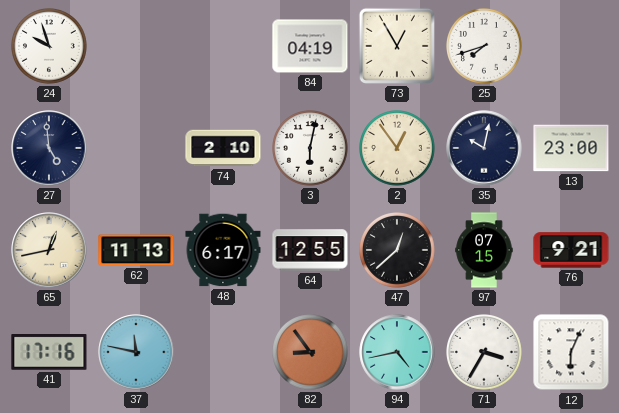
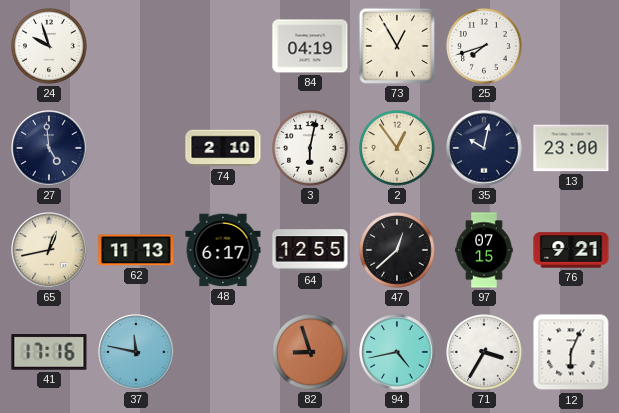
82: 8:54 -> 8:57
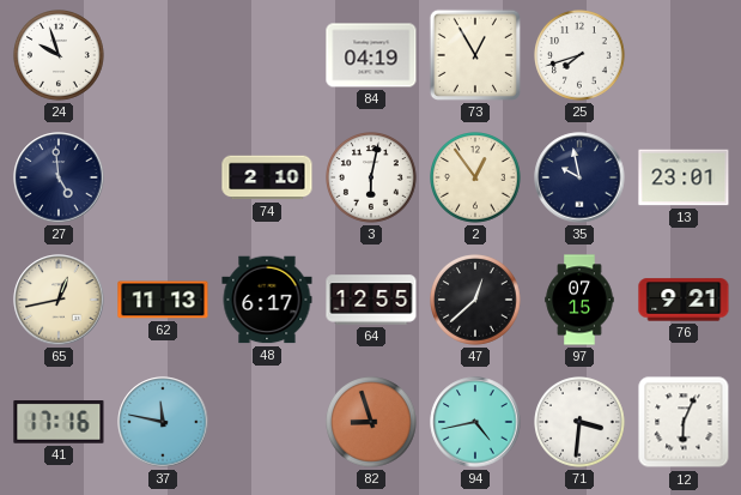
35: 10:02 -> 9:58
13: 23:00 -> 23:01
71: 3:35 -> 3:31
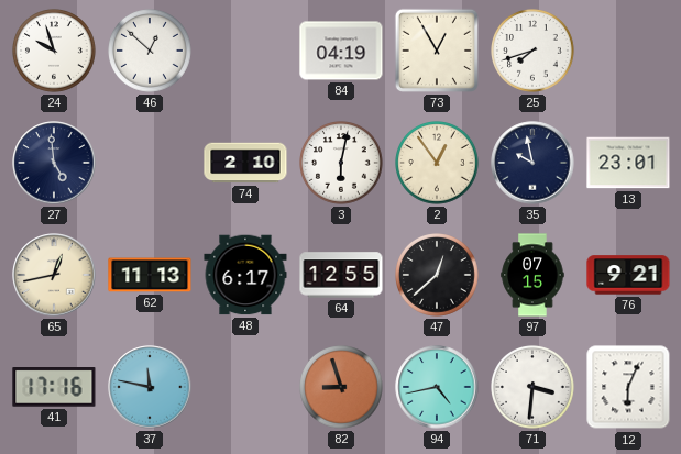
46: none -> 12:52
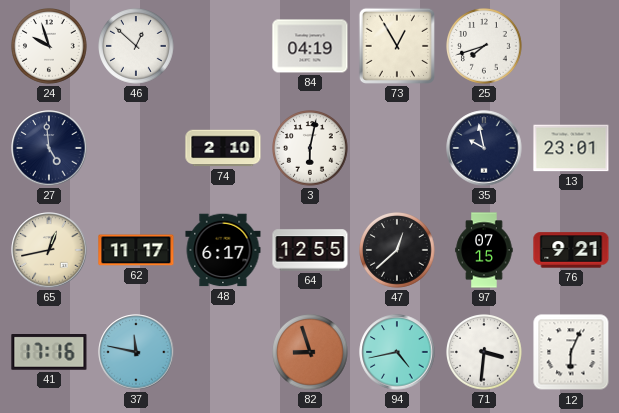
2: 12:54 -> none
62: 11:13 -> 11:17
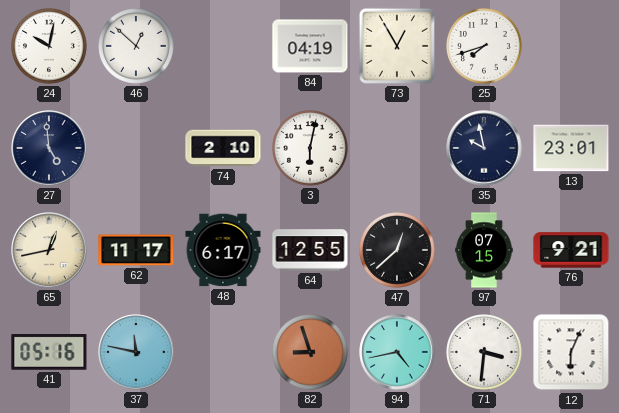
24: 9:57 -> 10:02
41: 17:16 -> 05:16
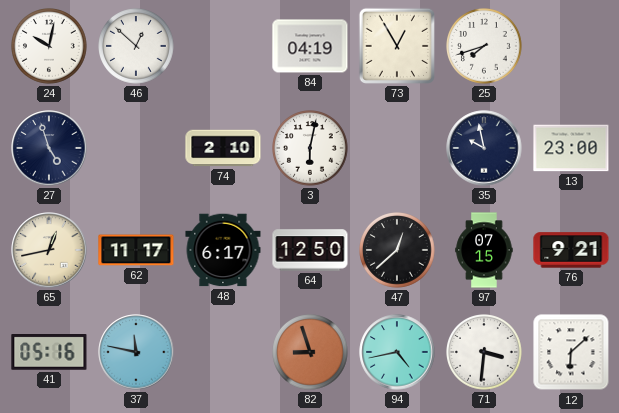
27: 4:59 -> 4:57
13: 23:01 -> 23:00
64: 12:55 -> 12:50
12: 6:04 -> 6:08
